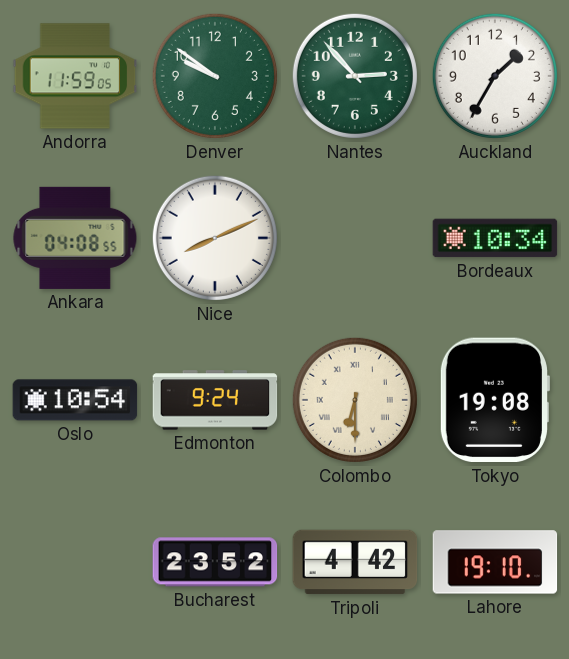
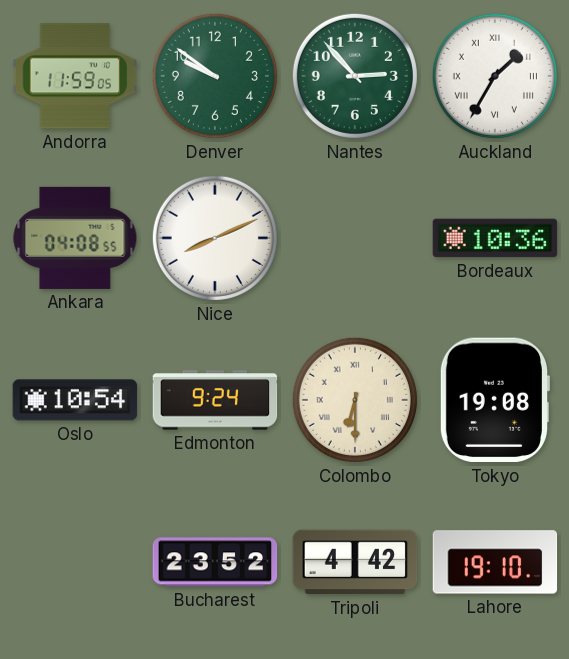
Auckland numerals: Arabic -> Roman
Bordeaux: 10:34 -> 10:36
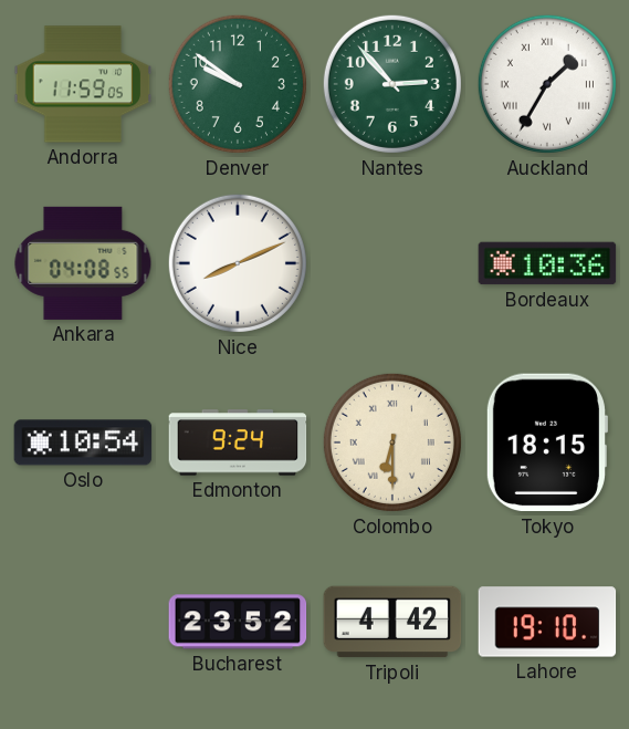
Tokyo: 19:08 -> 18:15
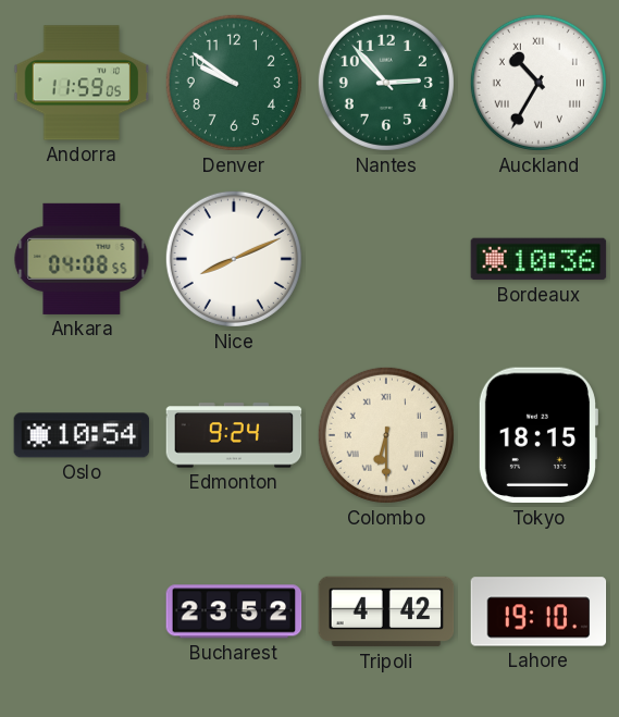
Auckland: 1:35 -> 10:35
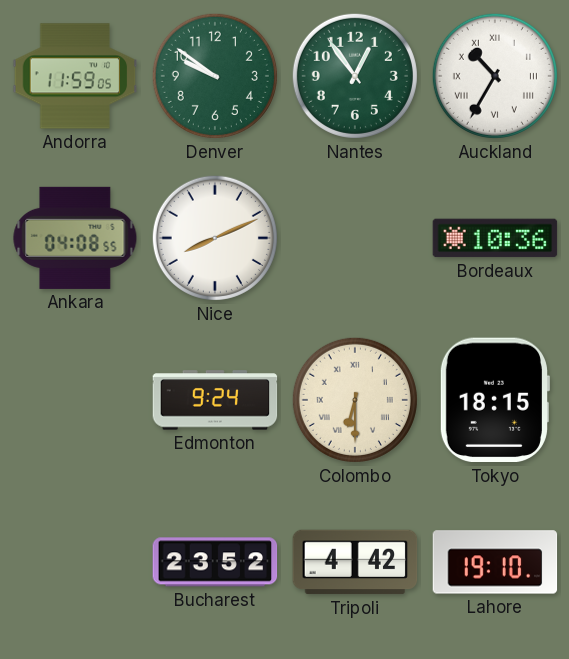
Nantes: 2:53 -> 12:54
Oslo: 10:54 -> none
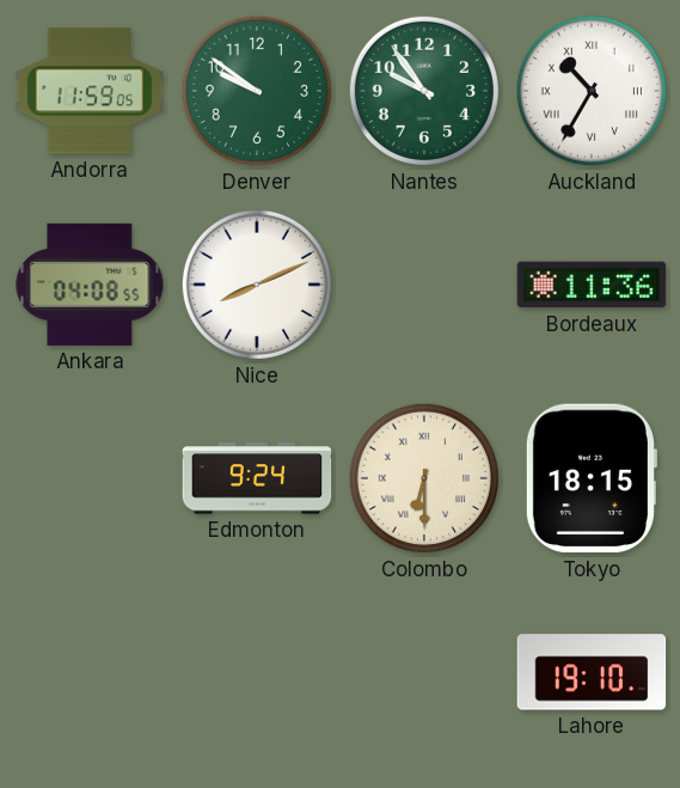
Nantes: 12:54 -> 9:54
Bordeaux: 10:36 -> 11:36
Bucharest: 23:52 -> none
Tripoli: 4:42 -> none
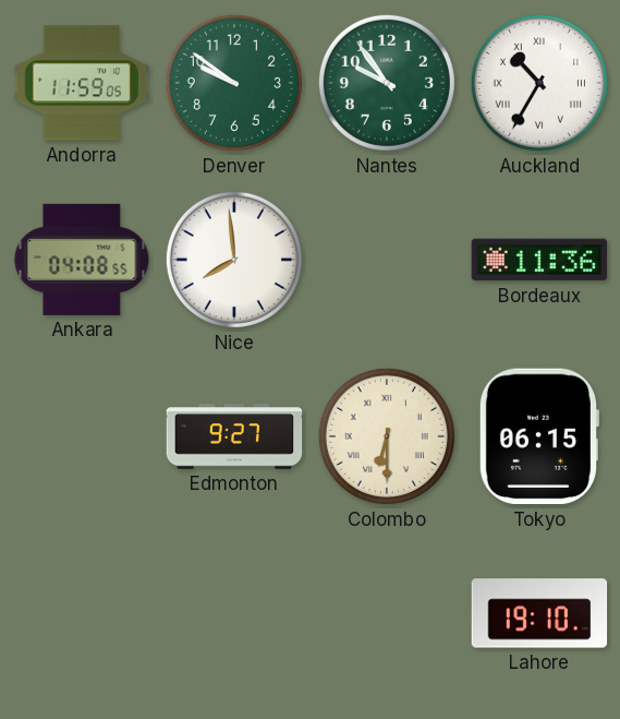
Nice: 8:11 -> 7:59
Edmonton: 9:24 -> 9:27
Tokyo: 18:15 -> 06:15
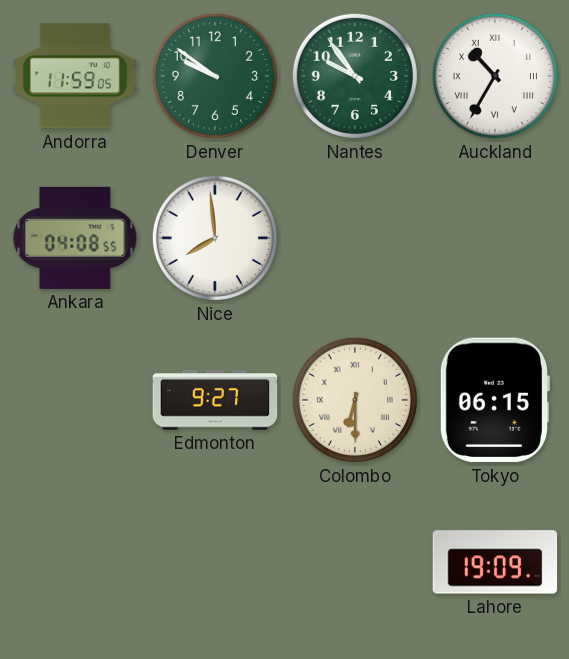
Bordeaux: 11:36 -> none
Lahore: 19:10 -> 19:09
